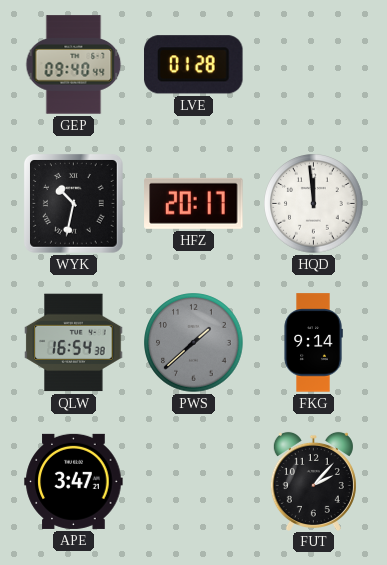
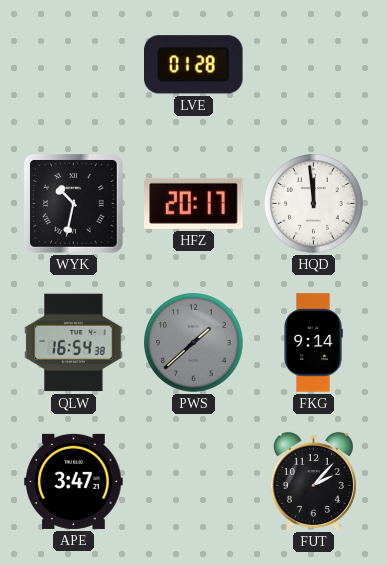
GEP: 09:40 -> none
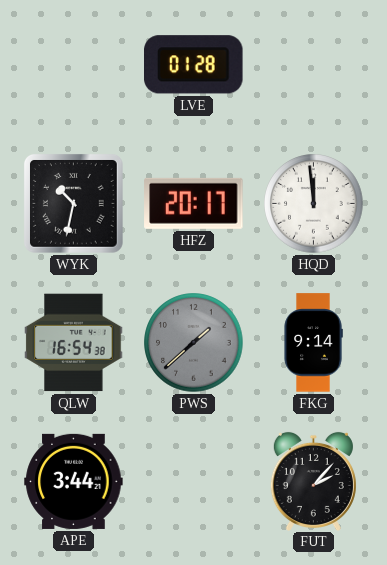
APE: 3:47 -> 3:44
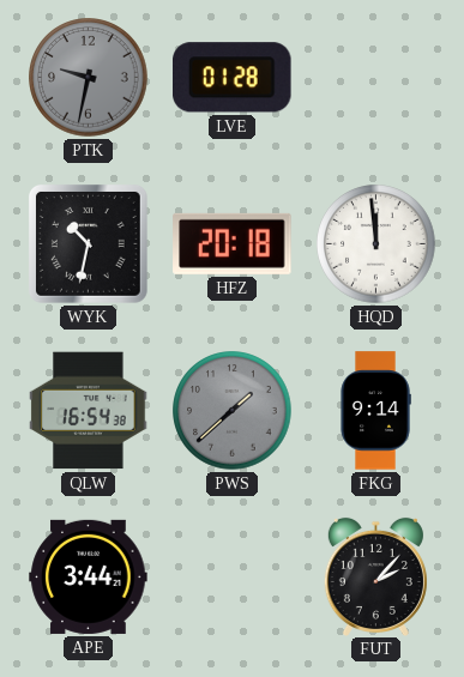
PTK: none -> 9:32
HFZ: 20:17 -> 20:18
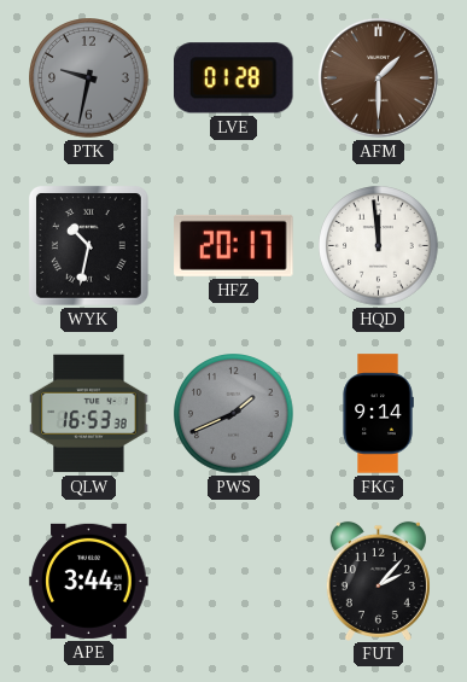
AFM: none -> 1:30
HFZ: 20:18 -> 20:17
QLW: 16:54 -> 16:53
PWS: 1:38 -> 1:41
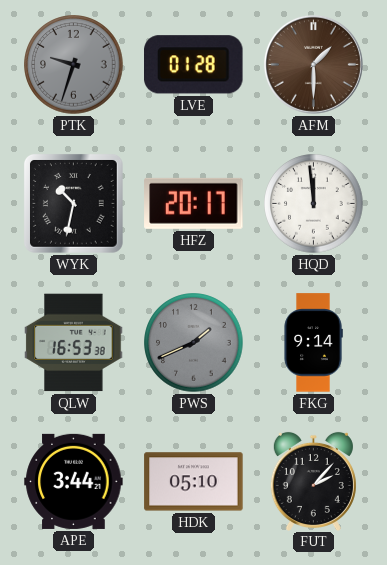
PTK: 9:32 -> 9:33
HDK: none -> 05:10
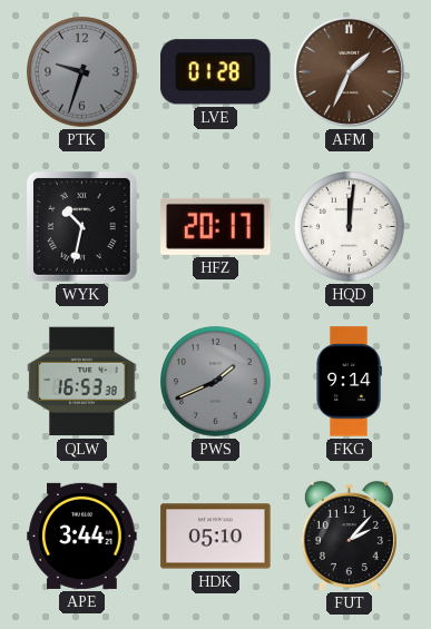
AFM: 1:30 -> 1:34
HQD: 11:59 -> 12:01
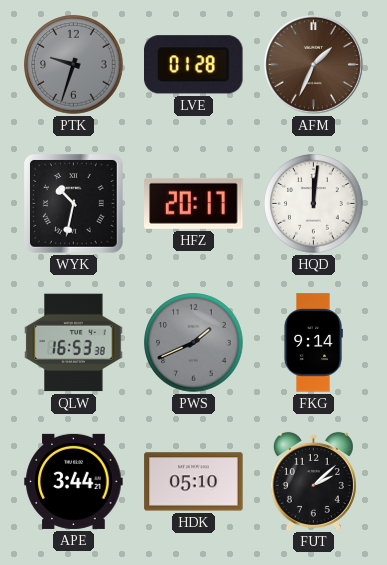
FUT: 2:07 -> 2:08
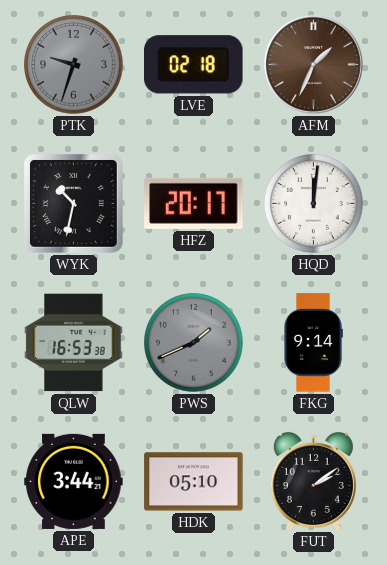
LVE: 01:28 -> 02:18
FUT: 2:08 -> 2:09
